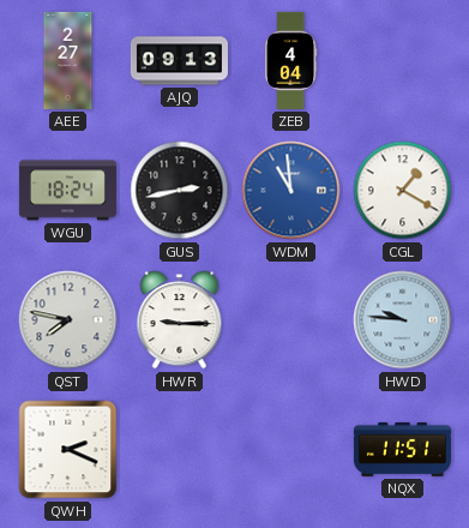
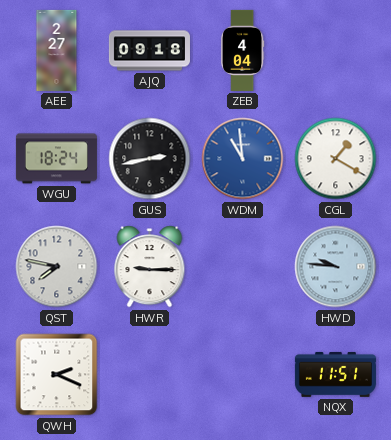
AJQ: 09:13 -> 09:18
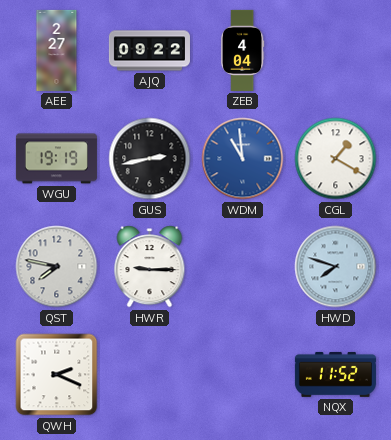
AJQ: 09:18 -> 09:22
WGU: 18:24 -> 19:19
HWD: 9:46 -> 7:48
NQX: 11:51 -> 11:52
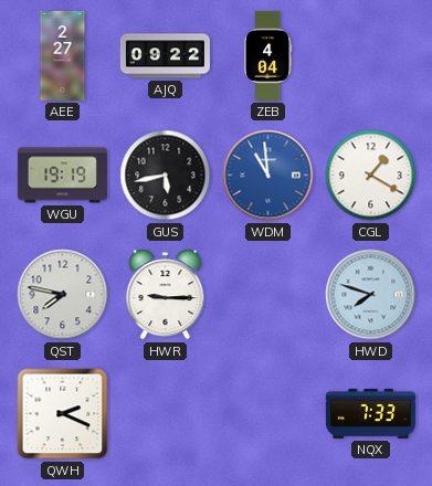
GUS: 2:43 -> 5:43
NQX: 11:52 -> 7:33
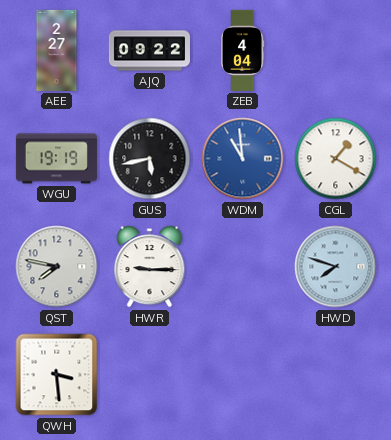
QWH: 2:19 -> 3:29
NQX: 7:33 -> none
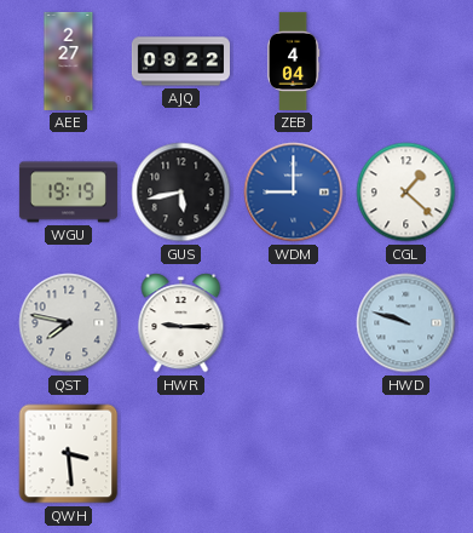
WDM: 10:59 -> 9:00
CGL: 1:20 -> 1:22
HWD: 7:48 -> 9:48
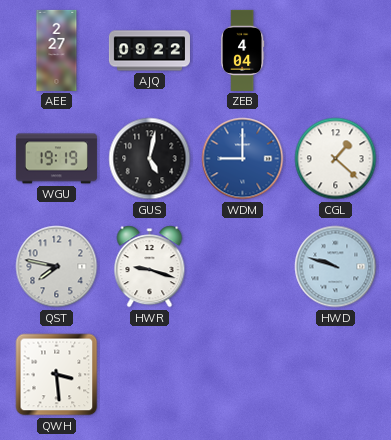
GUS: 5:43 -> 5:02
HWR: 9:15 -> 9:18
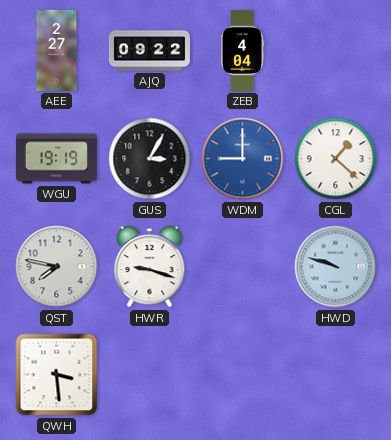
GUS: 5:02 -> 3:05
